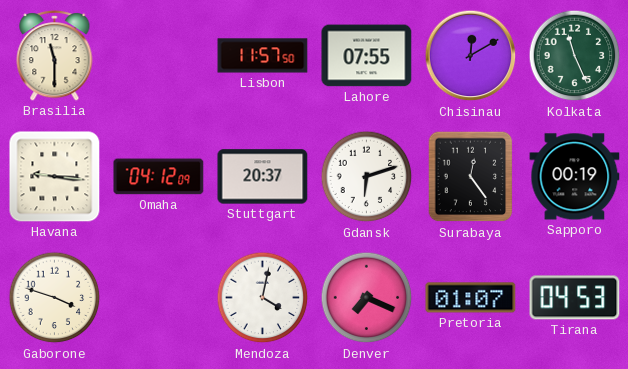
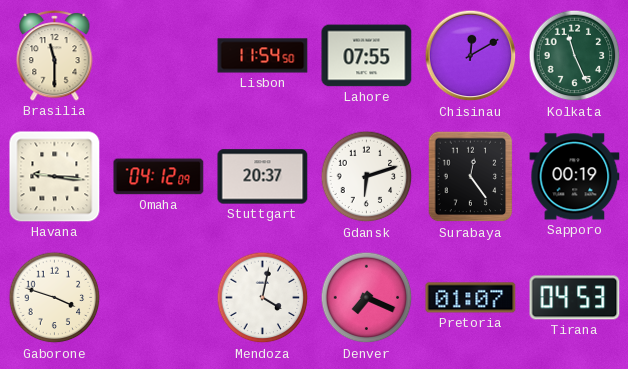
Lisbon: 11:57 -> 11:54
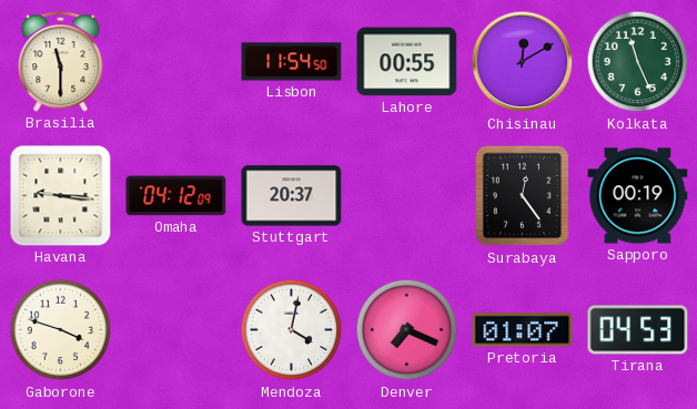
Lahore: 07:55 -> 00:55
Gdansk: 6:12 -> none
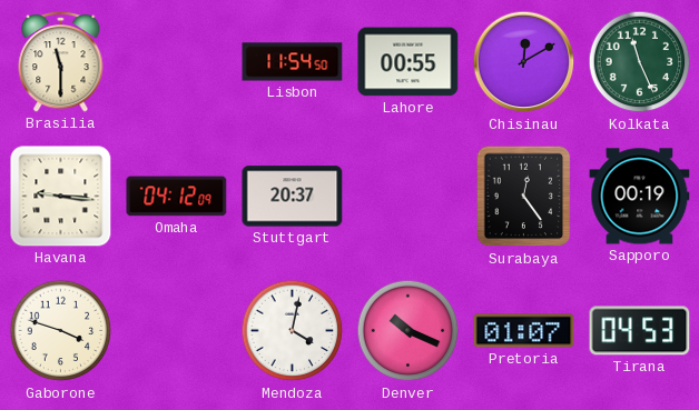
Denver: 7:19 -> 10:19
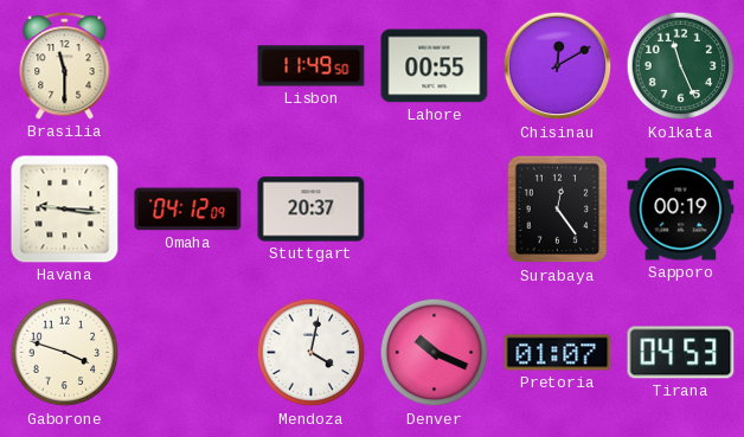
Lisbon: 11:54 -> 11:49
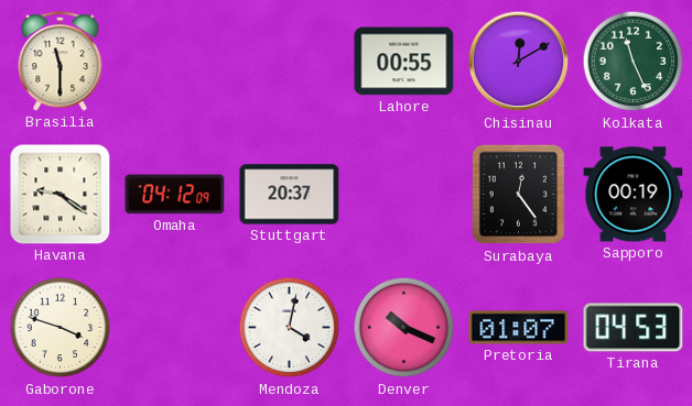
Lisbon: 11:49 -> none
Havana: 9:16 -> 9:21
